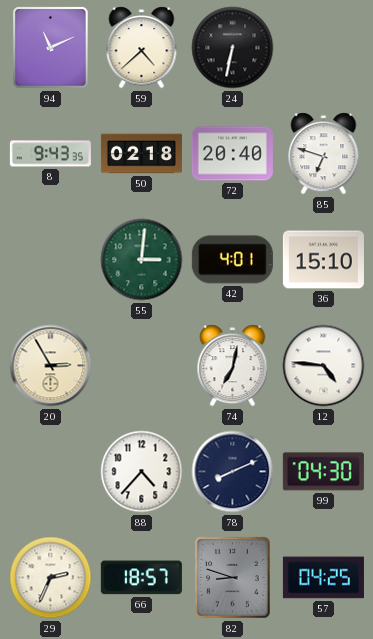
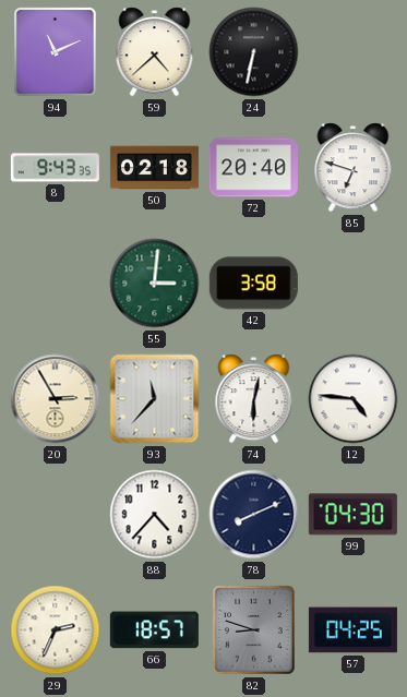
42: 4:01 -> 3:58
36: 15:10 -> none
93: none -> 11:37
74: 7:02 -> 6:02
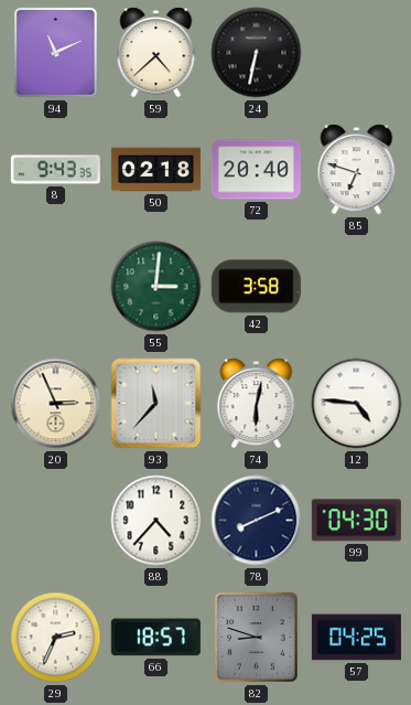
20: 2:55 -> 2:56
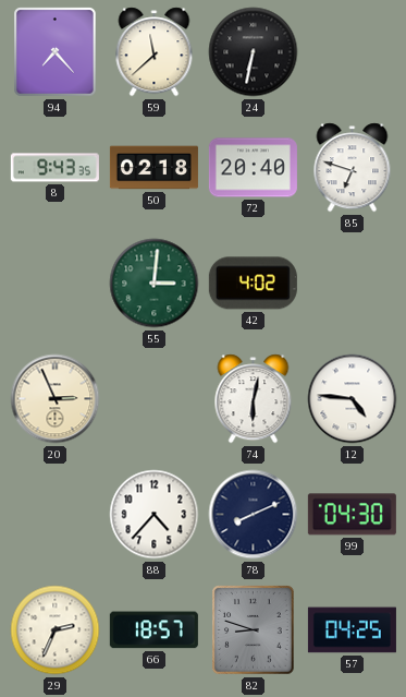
94: 11:11 -> 7:23
59: 4:38 -> 11:38
42: 3:58 -> 4:02
93: 11:37 -> none
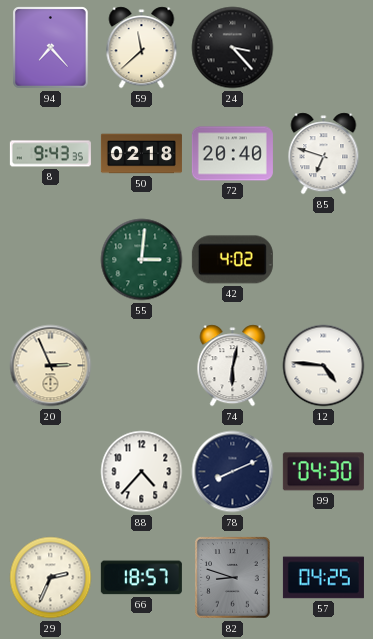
24: 6:32 -> 3:23
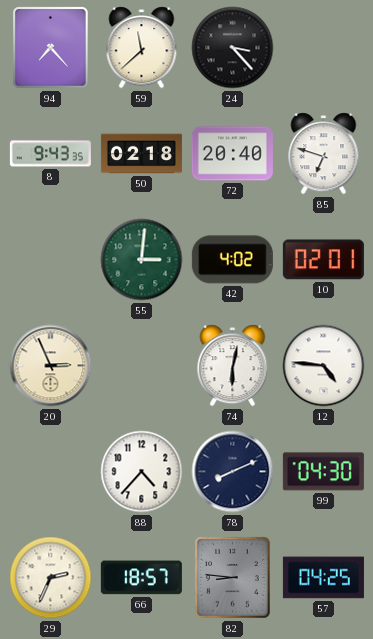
10: none -> 02:01
82: 8:48 -> 8:46
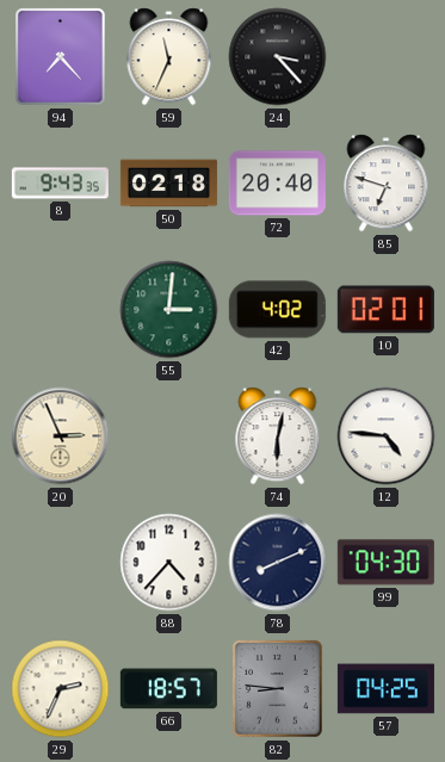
59: 11:38 -> 11:34
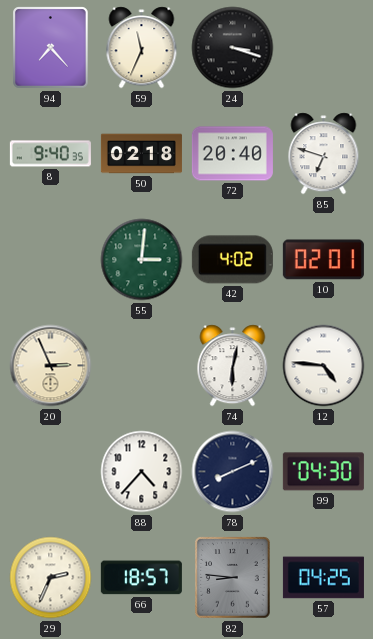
24: 3:23 -> 3:18
8: 9:43 -> 9:40
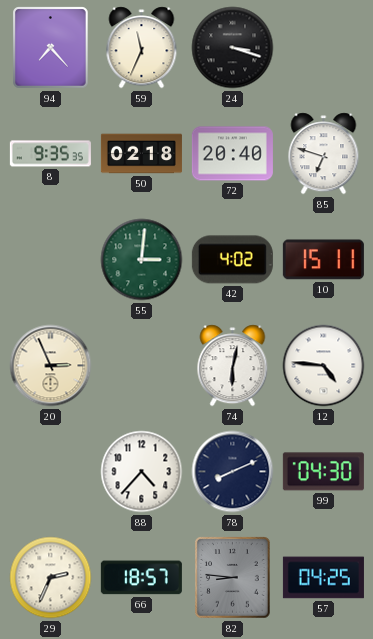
8: 9:40 -> 9:35
10: 02:01 -> 15:11
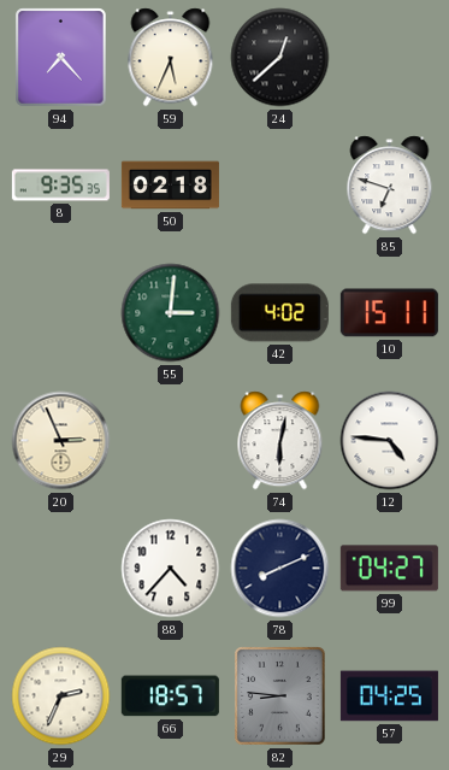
59: 11:34 -> 5:34
24: 3:18 -> 12:38
72: 20:40 -> none
99: 04:30 -> 04:27
